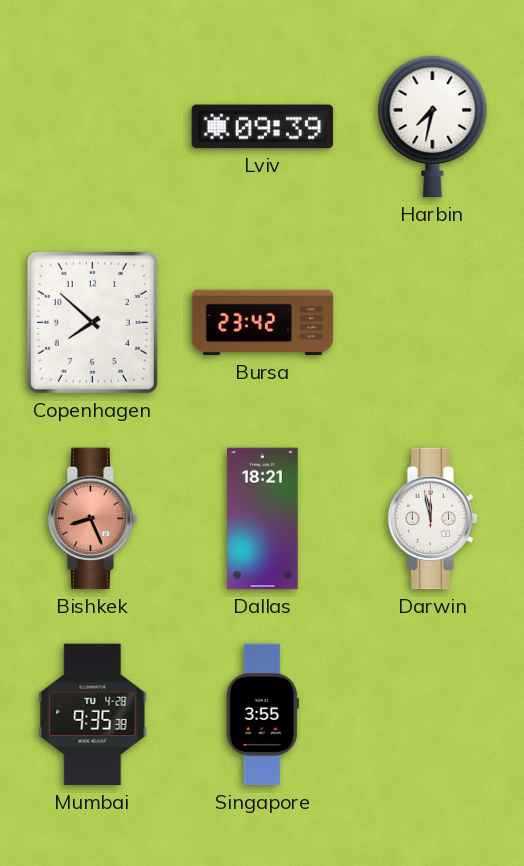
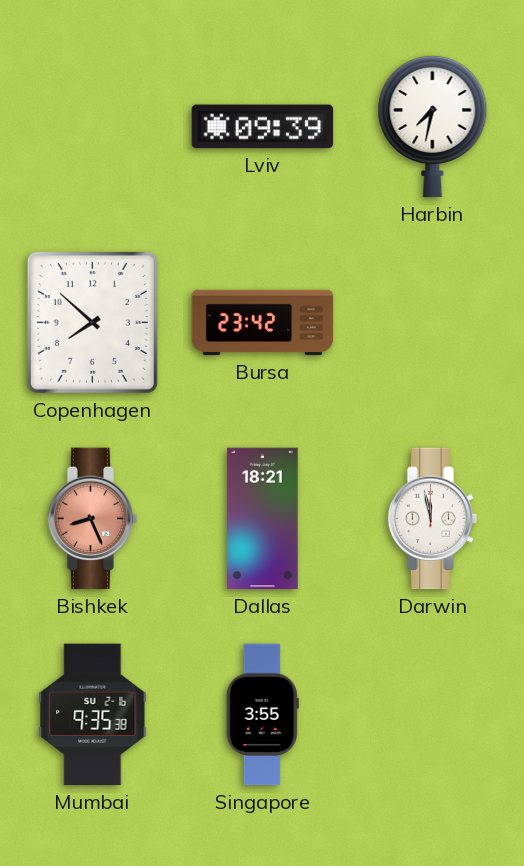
Mumbai date: TU 4-28 -> SU 2-16
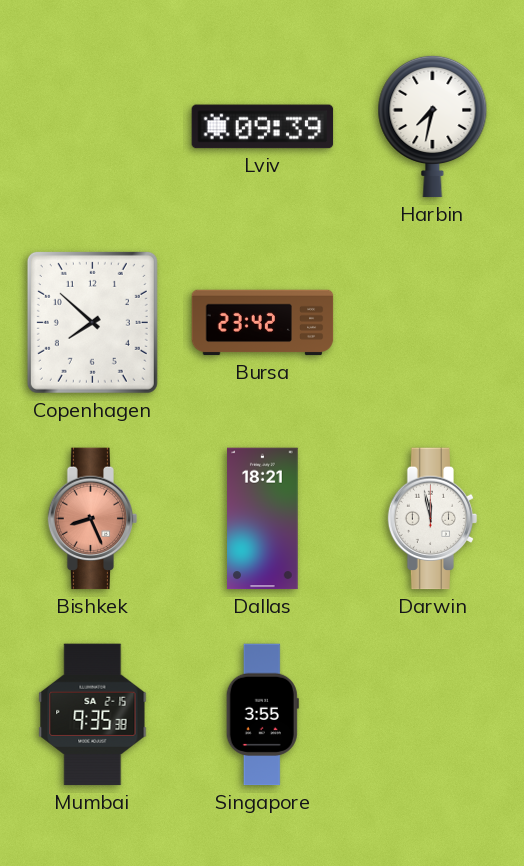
Mumbai date: SU 2-16 -> SA 2-15
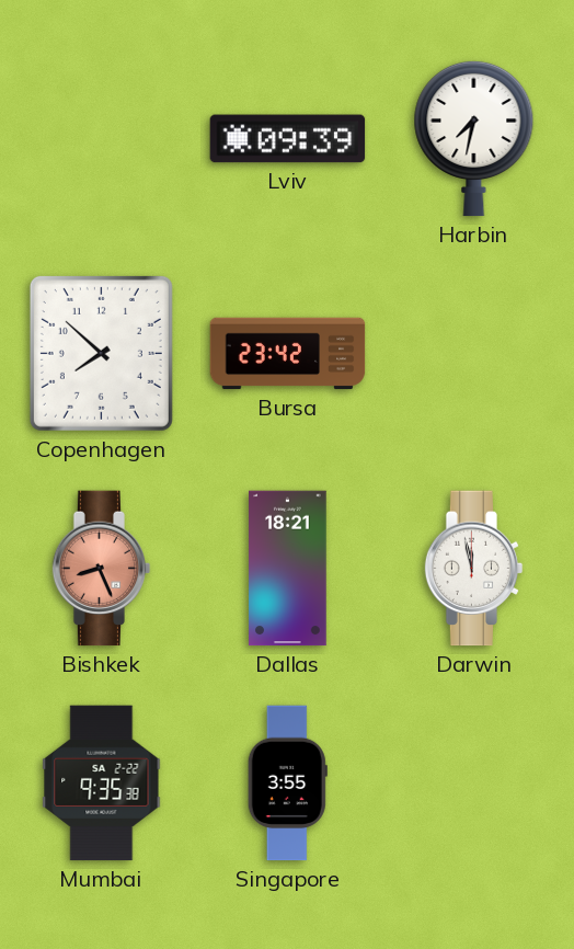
Mumbai date: SA 2-15 -> SA 2-22
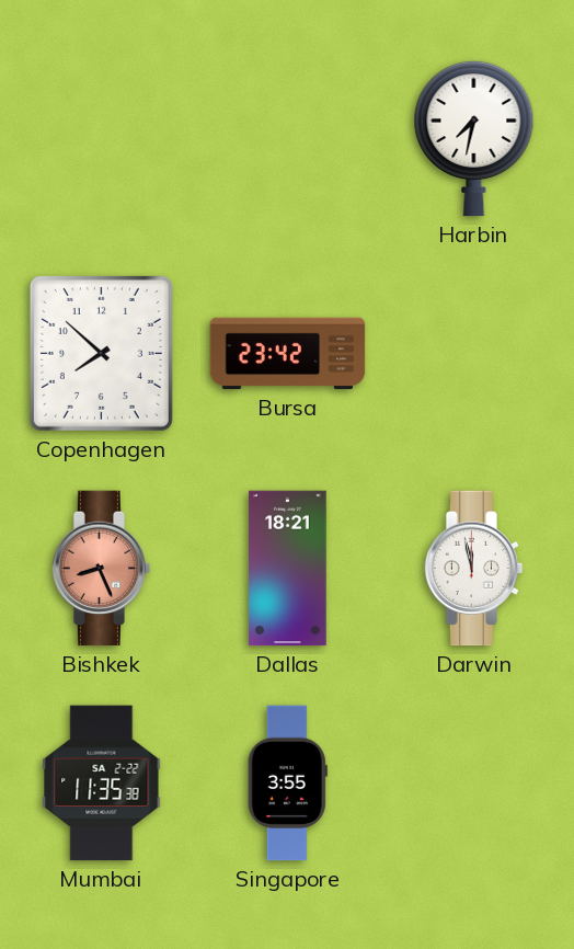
Lviv: 09:39 -> none
Mumbai: 9:35 -> 11:35
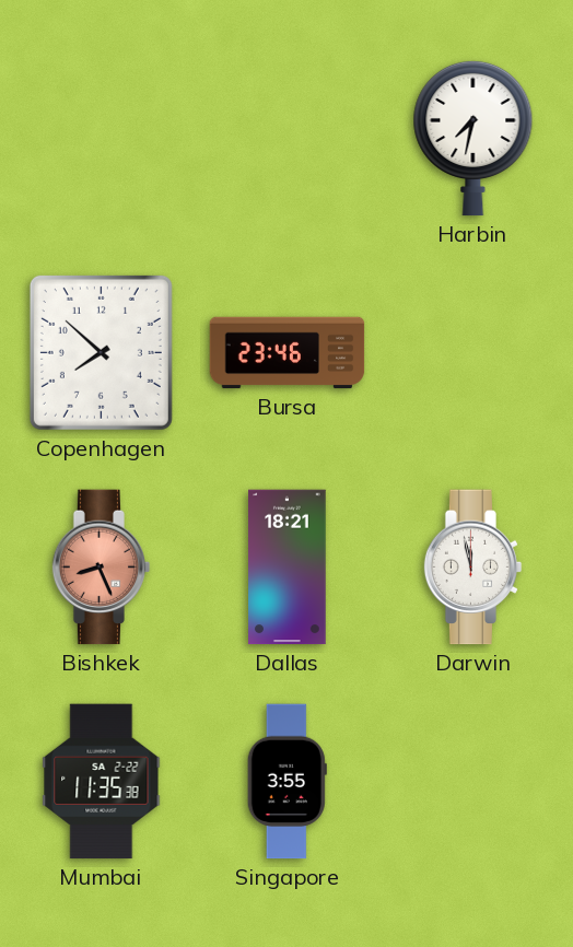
Bursa: 23:42 -> 23:46
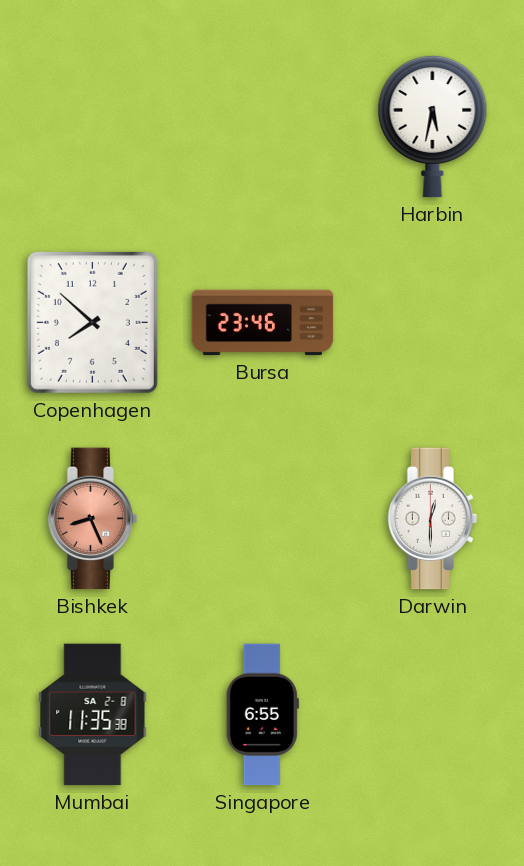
Harbin: 7:32 -> 5:32
Dallas: 18:21 -> none
Darwin: 11:58 -> 12:30
Mumbai date: SA 2-22 -> SA 2-8
Singapore: 3:55 -> 6:55
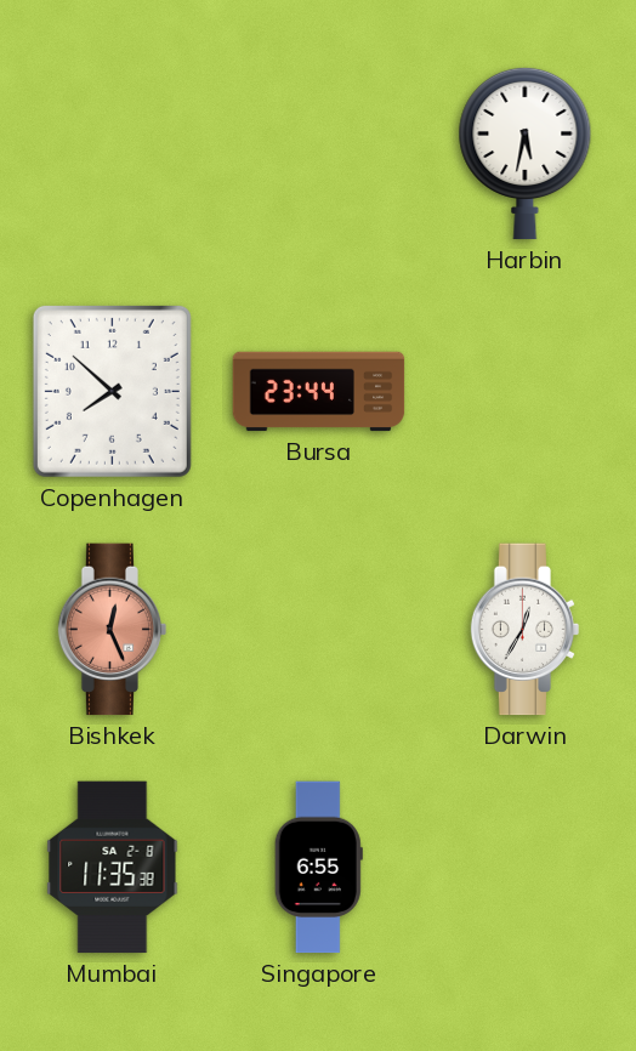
Bursa: 23:46 -> 23:44
Bishkek: 8:26 -> 12:26
Darwin: 12:30 -> 12:35
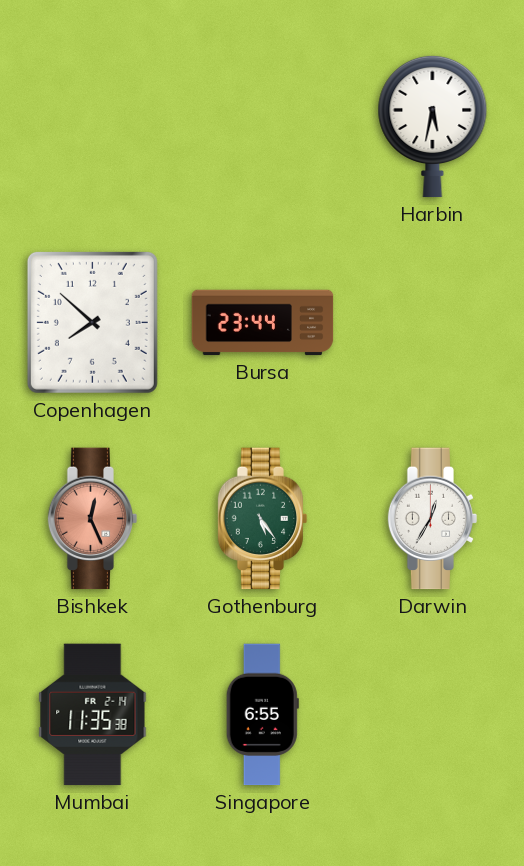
Gothenburg: none -> 5:24
Mumbai date: SA 2-8 -> FR 2-14
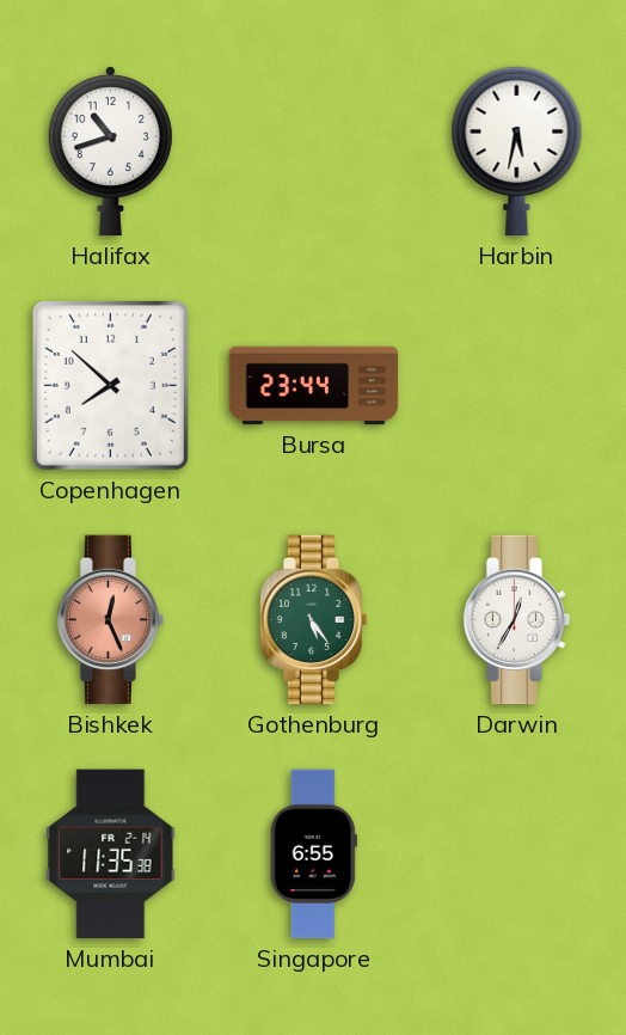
Halifax: none -> 10:42
